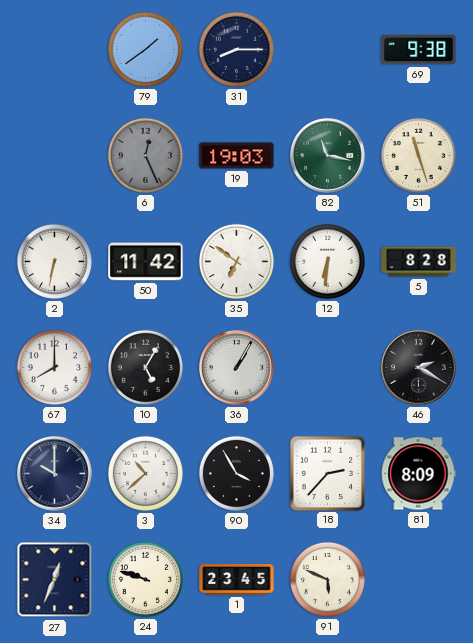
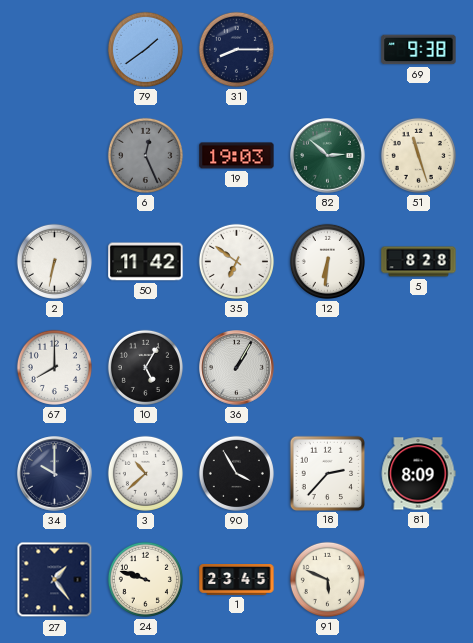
82: 11:17 -> 2:52
46: 2:20 -> none
27: 12:34 -> 1:24
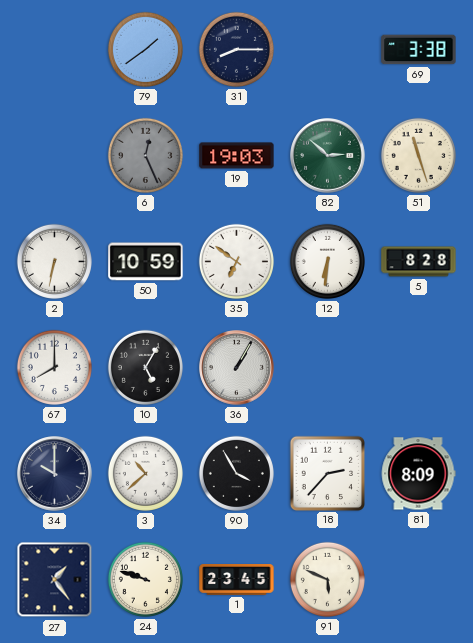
69: 9:38 -> 3:38
50: 11:42 -> 10:59
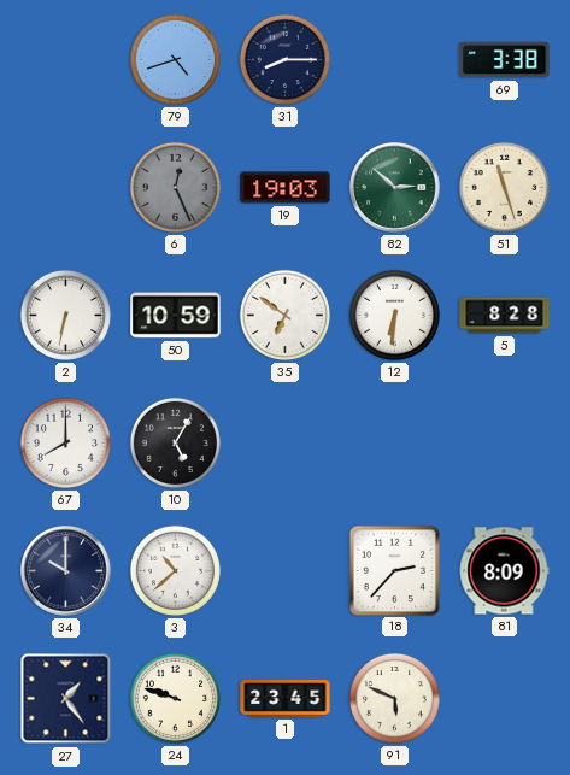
79: 1:39 -> 4:42
36: 1:05 -> none
90: 3:55 -> none
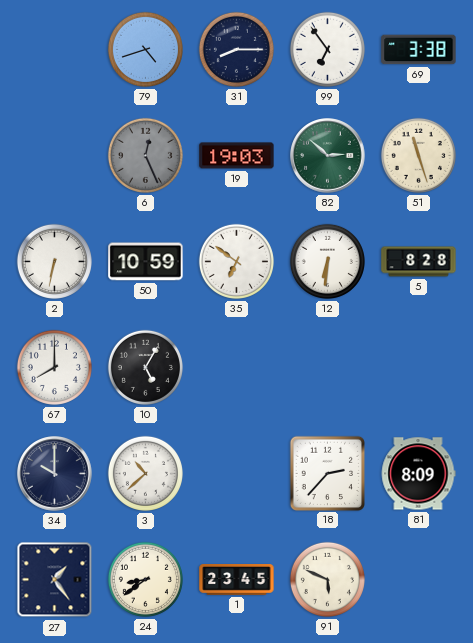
99: none -> 6:54
24: 9:48 -> 8:39
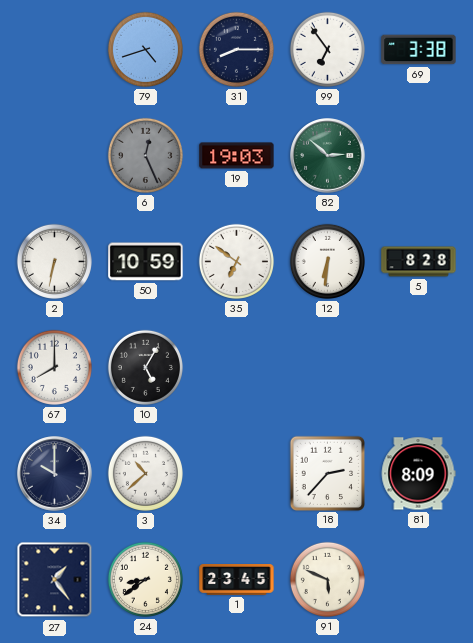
51: 11:27 -> none
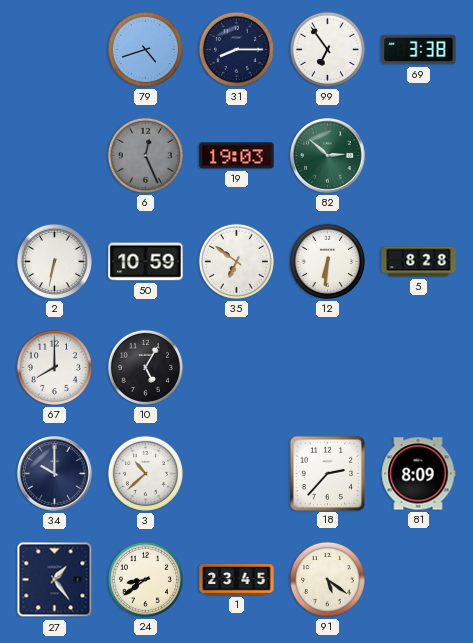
91: 5:49 -> 5:21
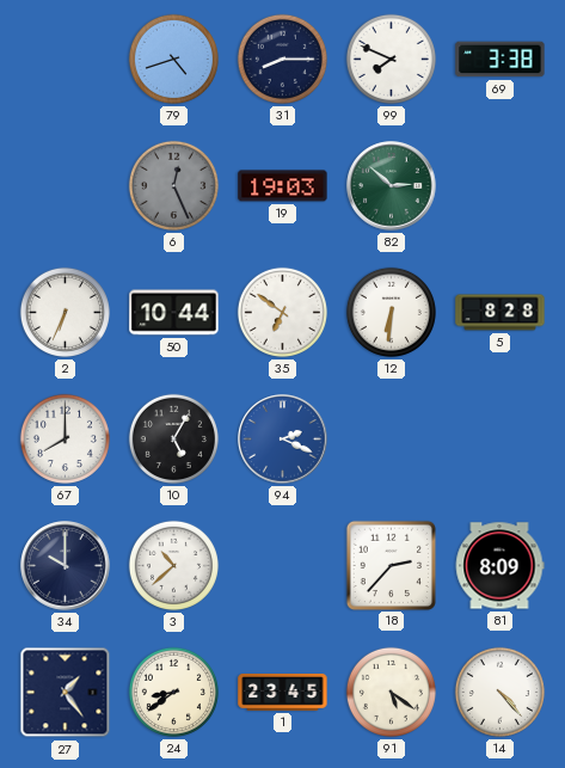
99: 6:54 -> 7:49
2: 6:32 -> 6:34
50: 10:59 -> 10:44
94: none -> 2:19
14: none -> 4:23
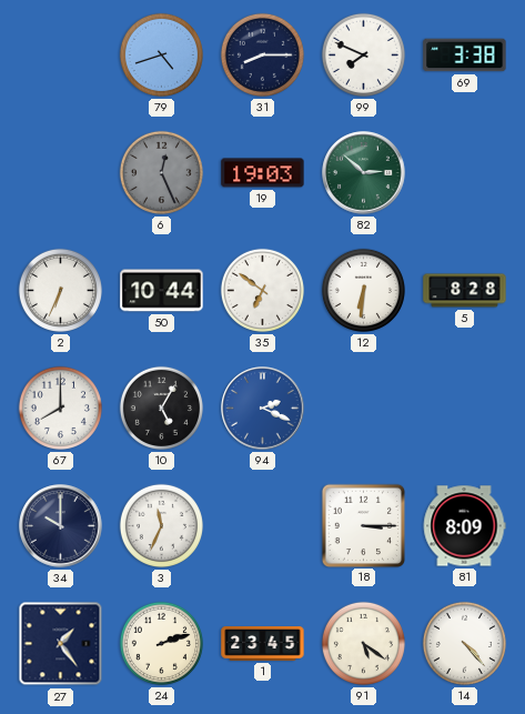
3: 10:38 -> 11:34
18: 2:37 -> 3:15
24: 8:39 -> 2:12
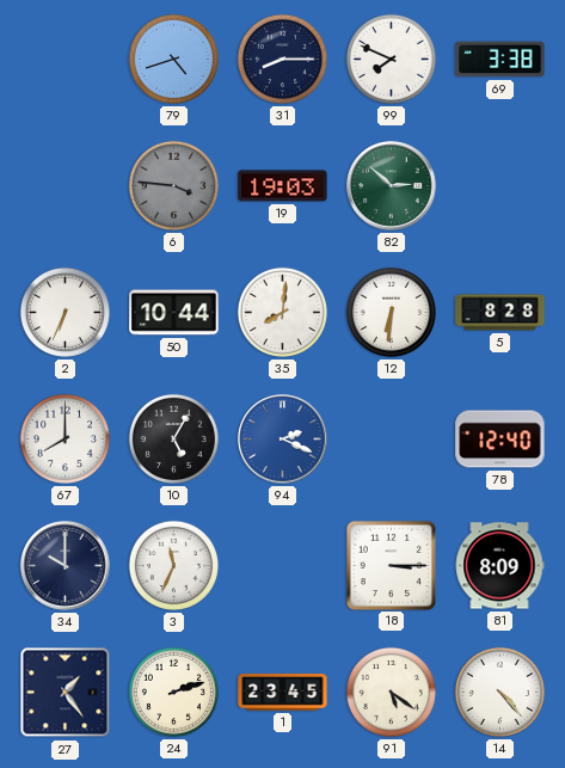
6: 12:26 -> 3:46
35: 6:51 -> 8:01
78: none -> 12:40
